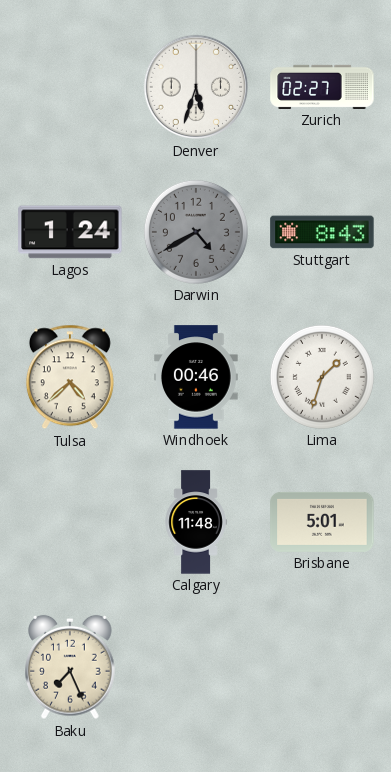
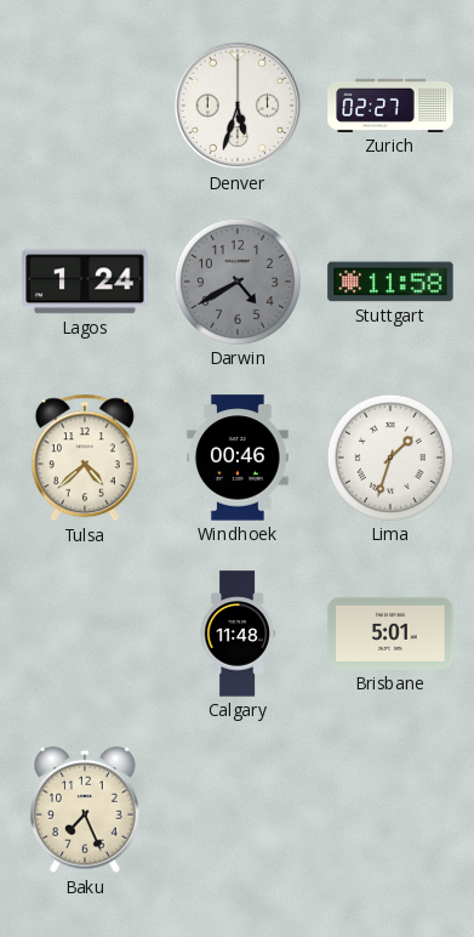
Stuttgart: 8:43 -> 11:58
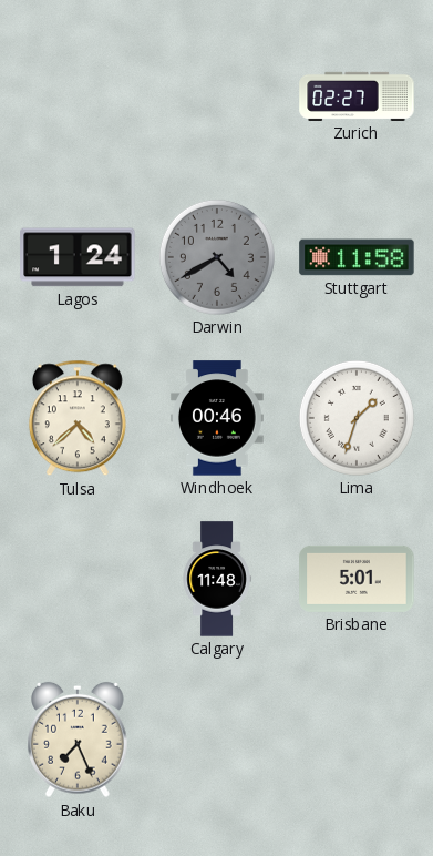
Denver: 5:33 -> none
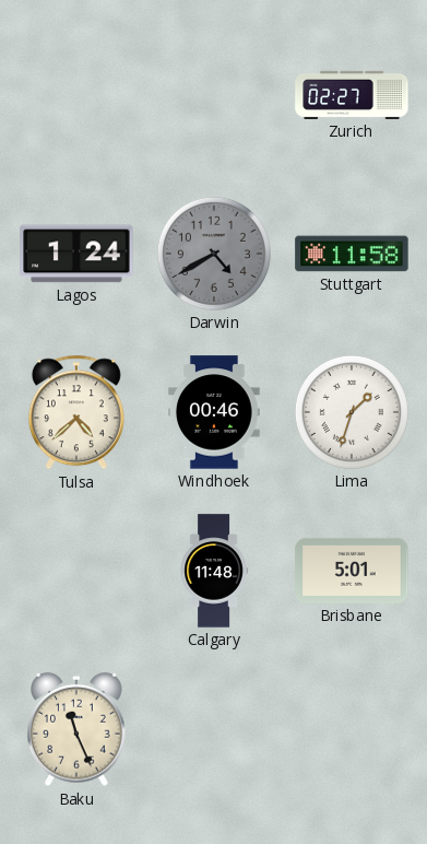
Baku: 7:26 -> 11:26
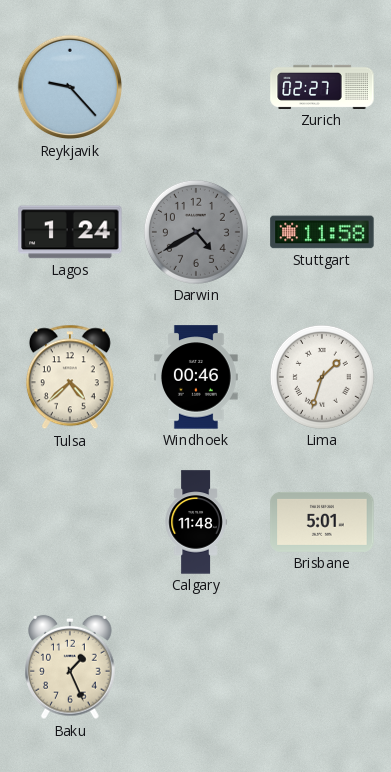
Reykjavik: none -> 9:23
Baku: 11:26 -> 1:26
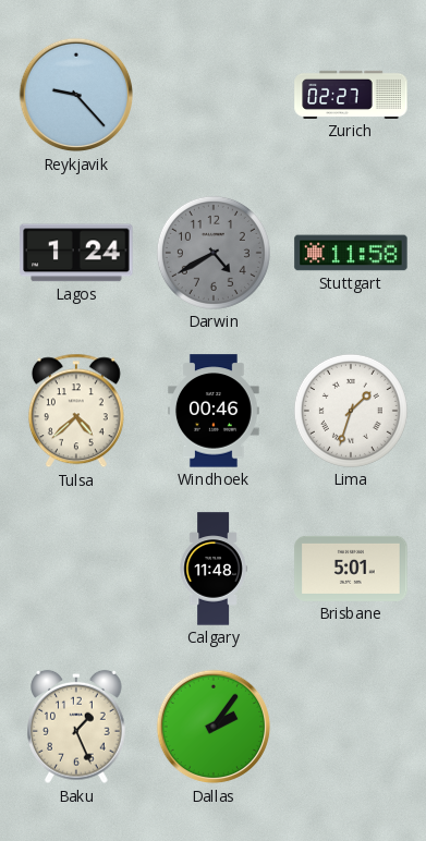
Dallas: none -> 2:06
